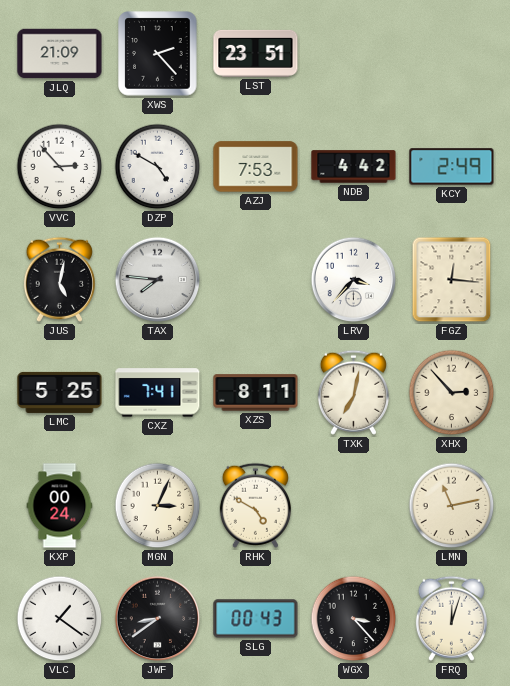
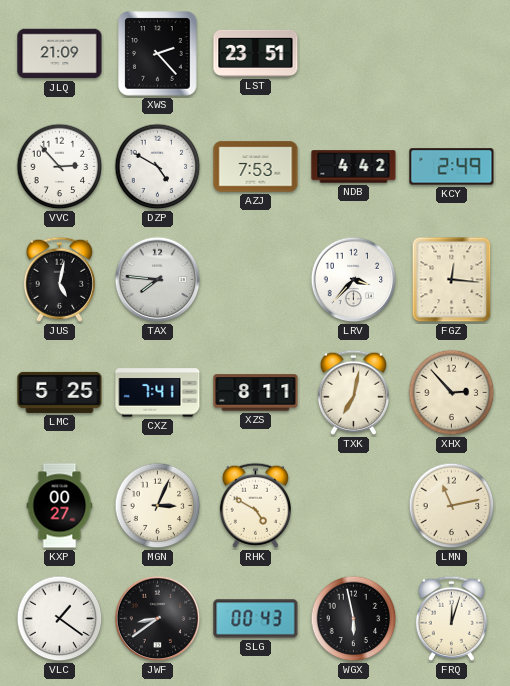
KXP: 00:24 -> 00:27
WGX: 3:23 -> 5:58
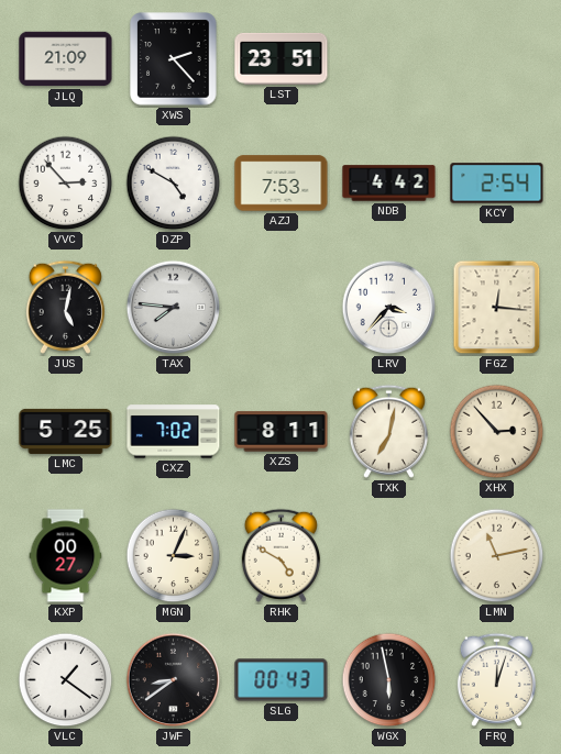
KCY: 2:49 -> 2:54
CXZ: 7:41 -> 7:02
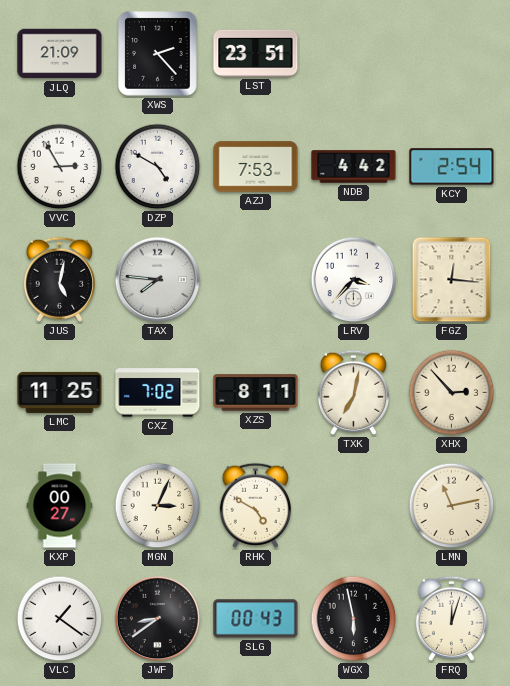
VVC: 2:53 -> 2:55
LMC: 5:25 -> 11:25
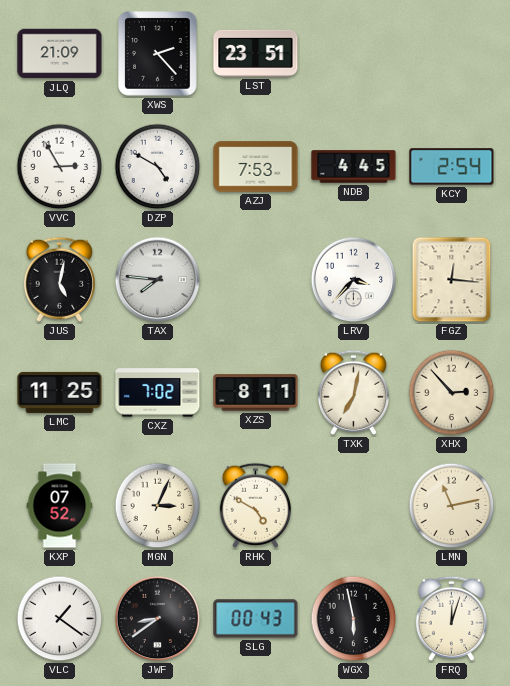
NDB: 4:42 -> 4:45
KXP: 00:27 -> 07:52
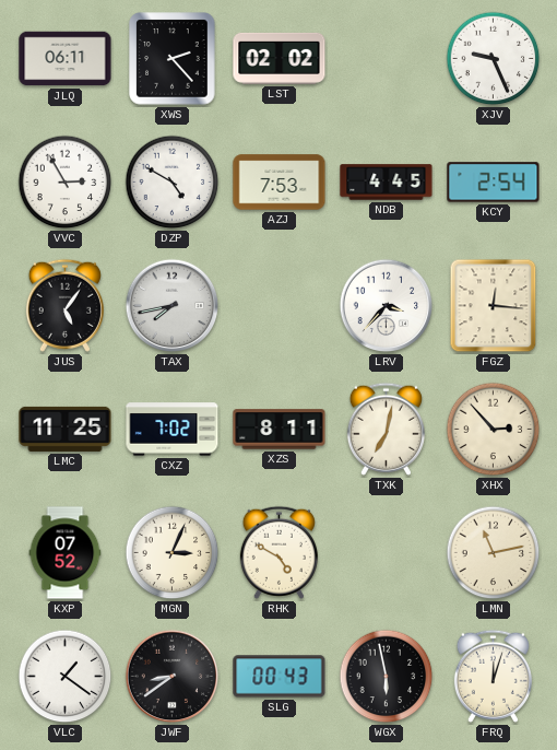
JLQ: 21:09 -> 06:11
LST: 23:51 -> 02:02
XJV: none -> 9:26
JUS: 5:02 -> 5:06
TAX: 7:46 -> 7:43
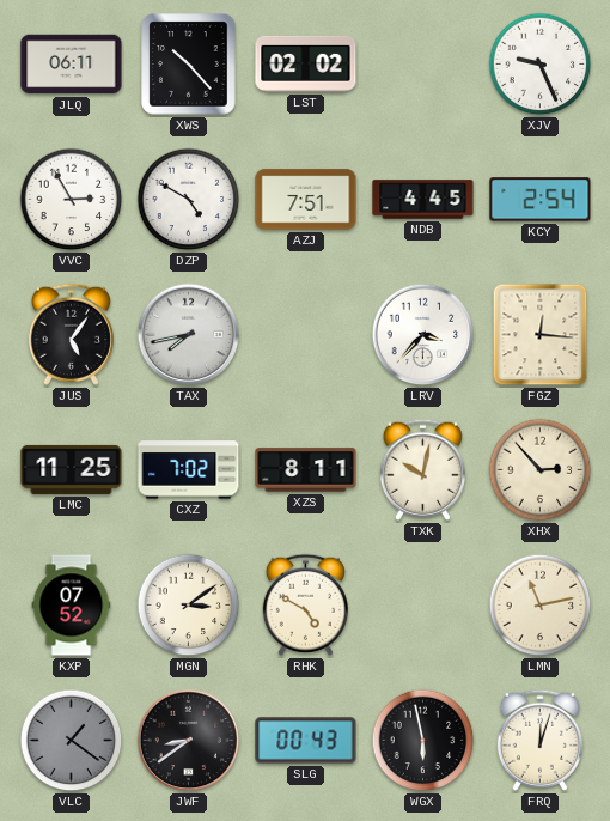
XWS: 2:23 -> 10:23
AZJ: 7:53 -> 7:51
TXK: 7:02 -> 10:02
MGN: 3:04 -> 3:09
VLC dial: white -> grey
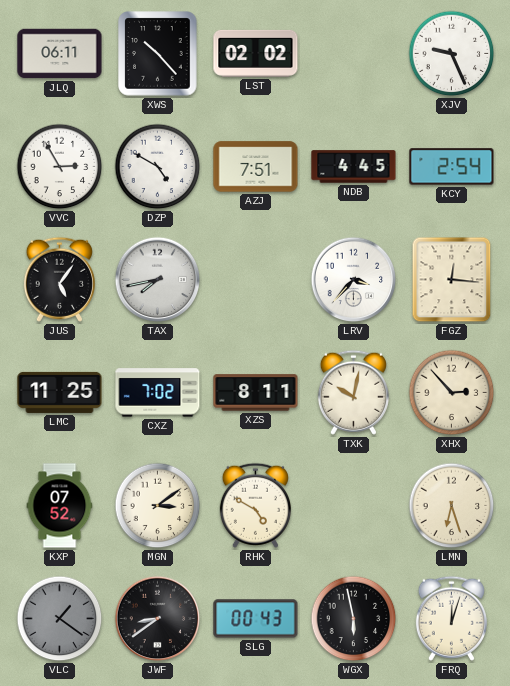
LMN: 11:13 -> 6:27
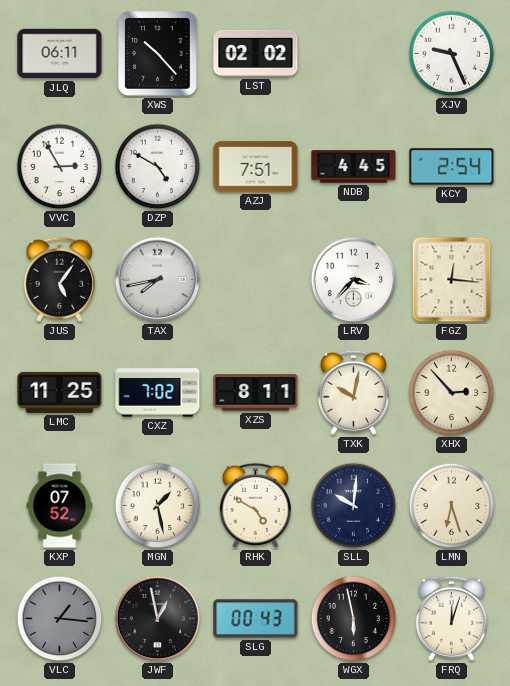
MGN: 3:09 -> 1:28
SLL: none -> 10:01
VLC: 1:21 -> 1:16
JWF: 8:39 -> 12:58
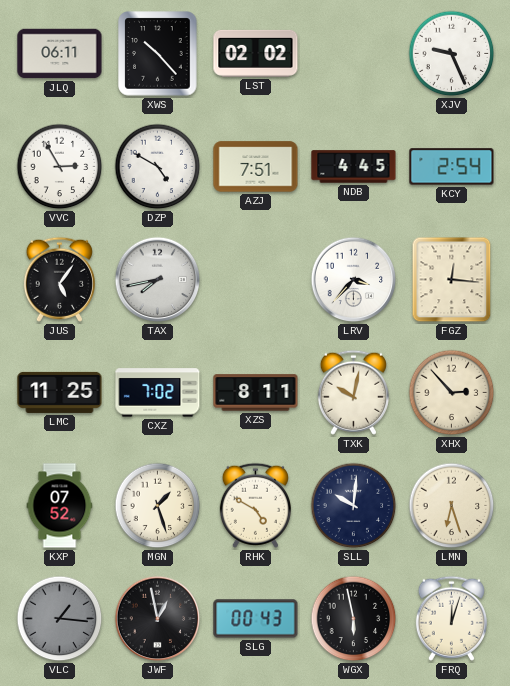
MGN: 1:28 -> 1:27
